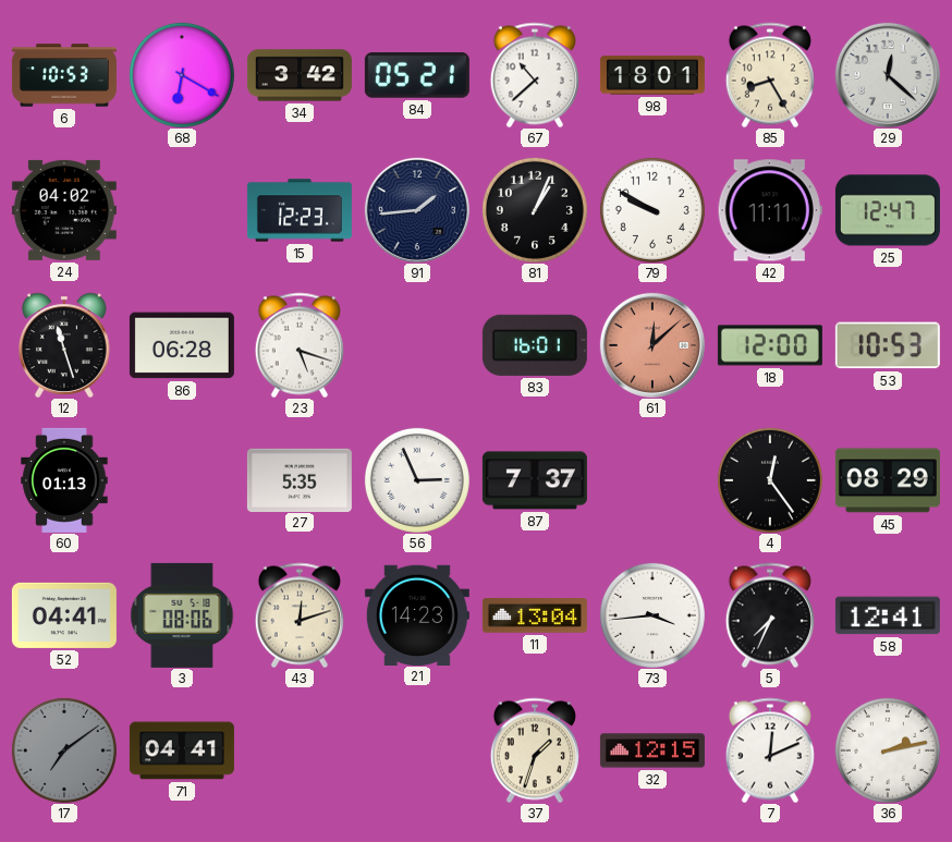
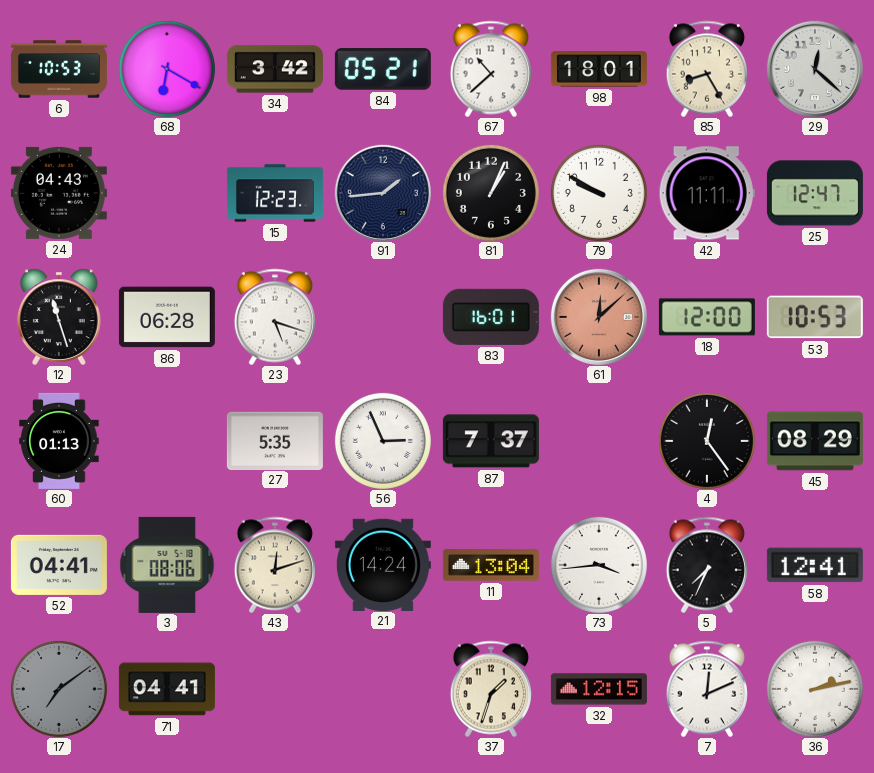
24: 04:02 -> 04:43
21: 14:23 -> 14:24
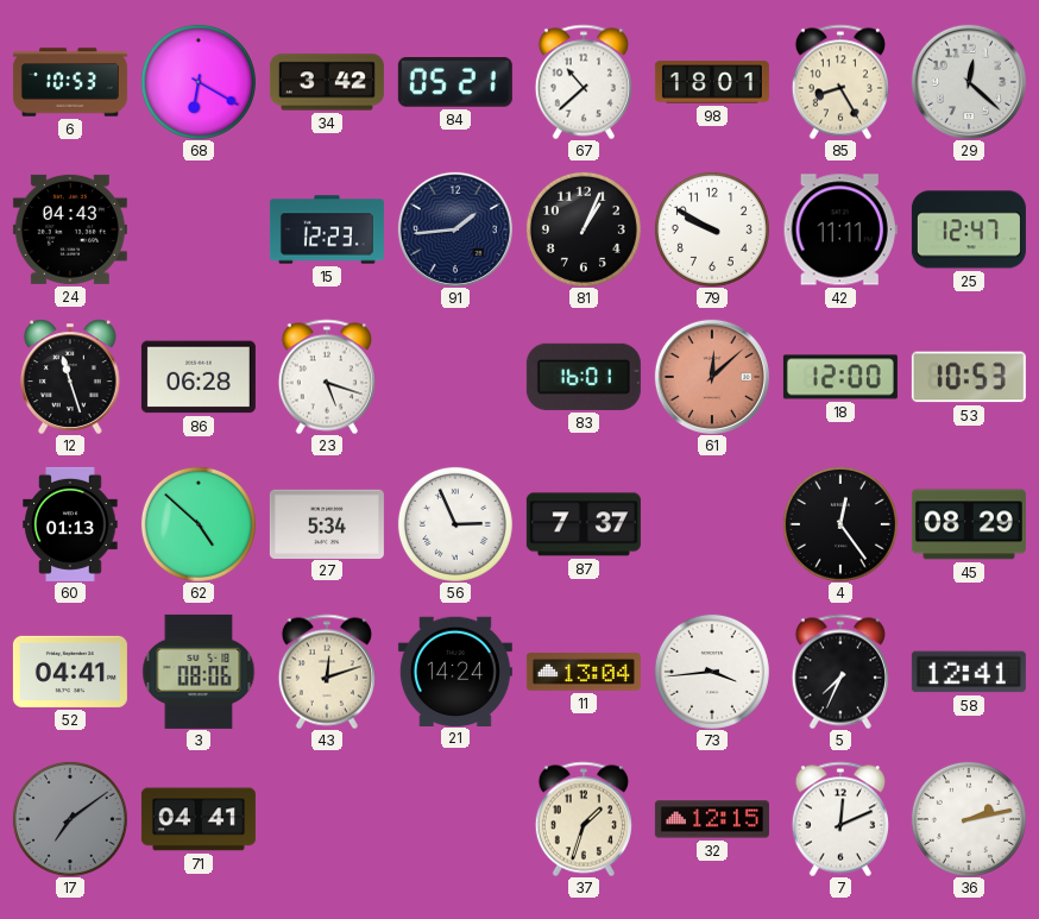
62: none -> 4:52
27: 5:35 -> 5:34
